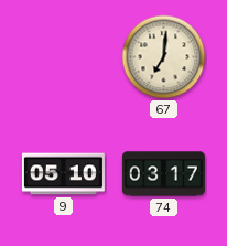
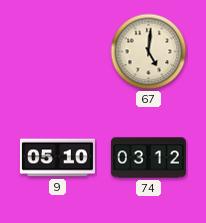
67: 7:01 -> 5:01
74: 03:17 -> 03:12
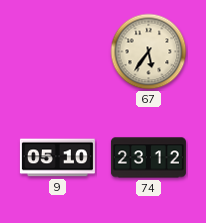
67: 5:01 -> 5:36
74: 03:12 -> 23:12
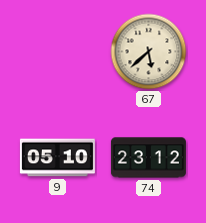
67: 5:36 -> 5:38
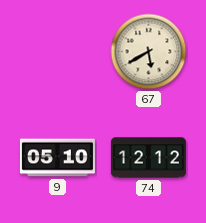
67: 5:38 -> 5:40
74: 23:12 -> 12:12
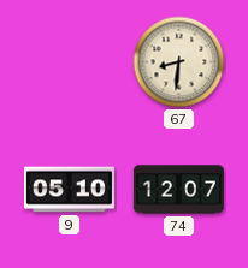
67: 5:40 -> 8:31
74: 12:12 -> 12:07
